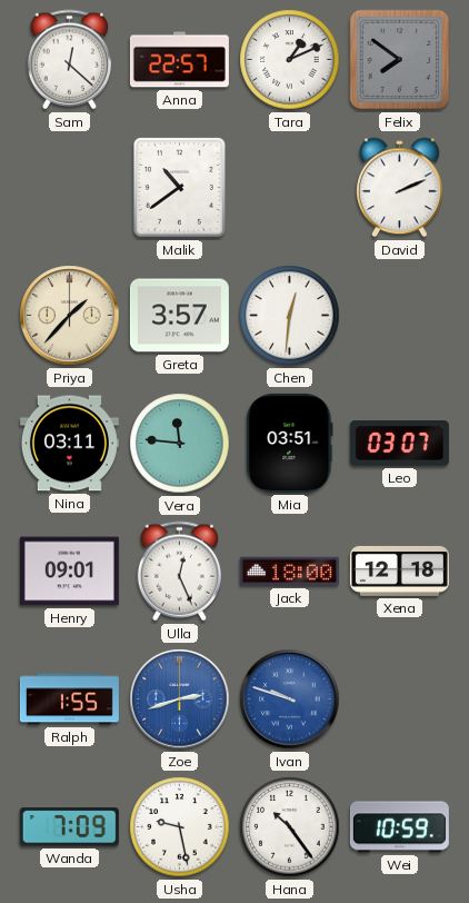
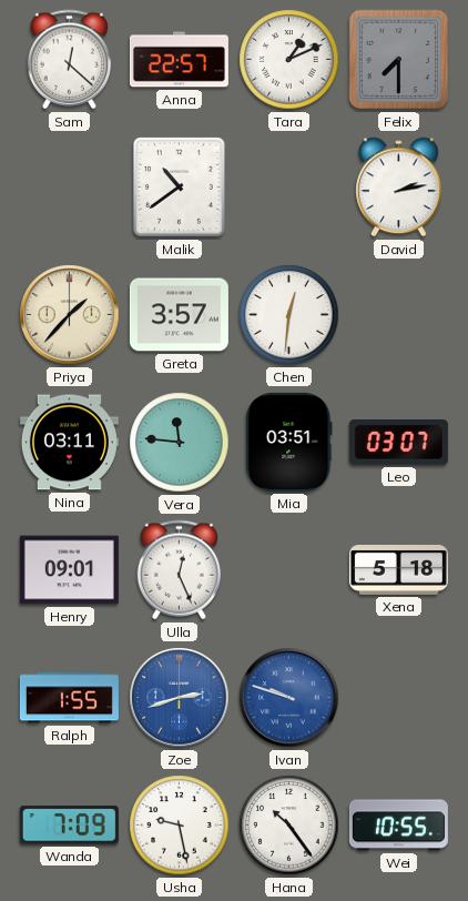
Felix: 7:51 -> 7:30
David: 2:11 -> 2:13
Jack: 18:00 -> none
Xena: 12:18 -> 5:18
Wei: 10:59 -> 10:55
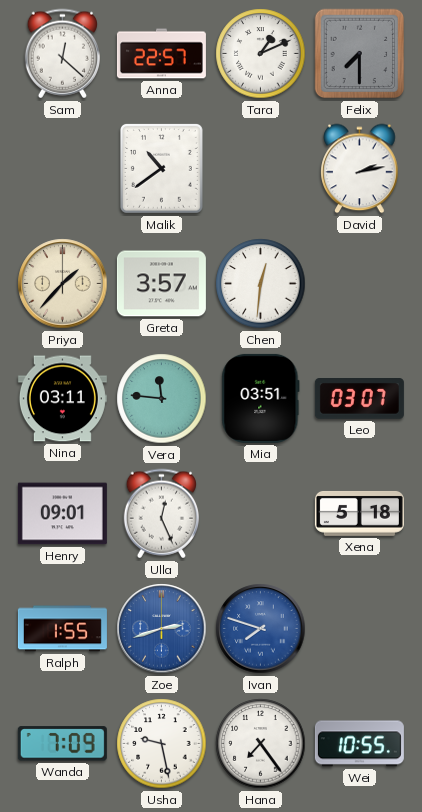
Ivan: 9:48 -> 7:48
Hana: 10:24 -> 7:24
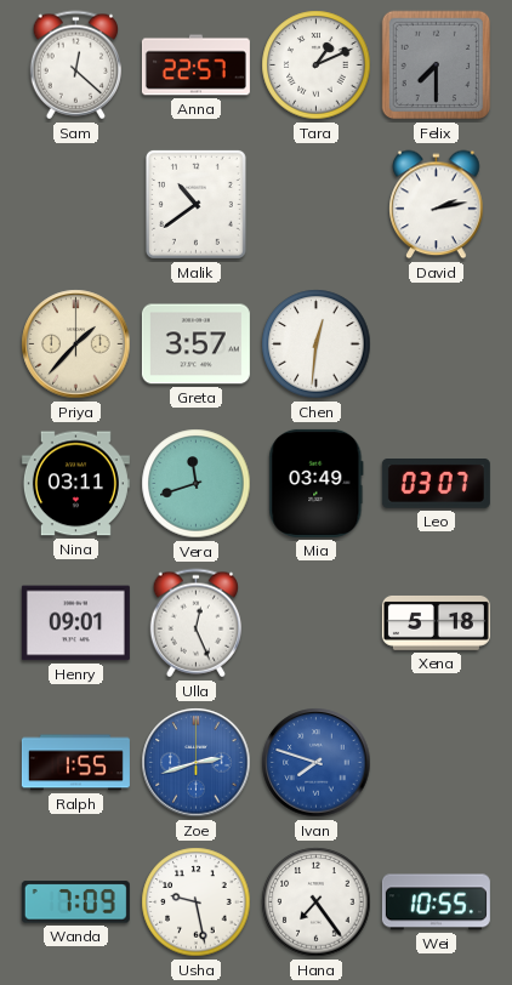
Vera: 11:46 -> 11:42
Mia: 03:51 -> 03:49
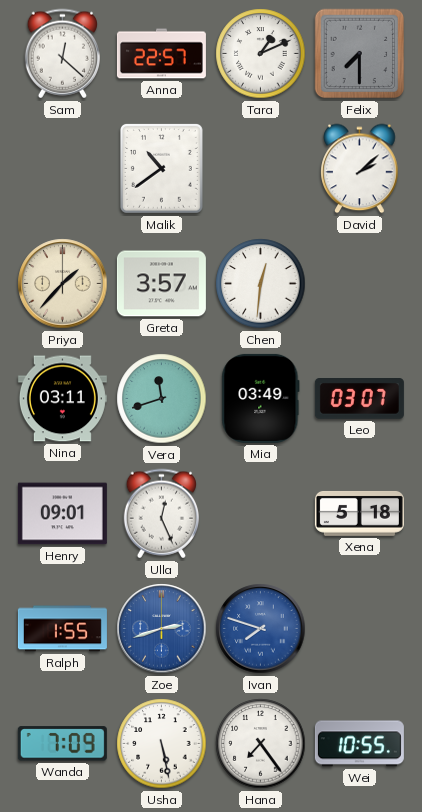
David: 2:13 -> 2:08
Usha: 9:28 -> 5:28
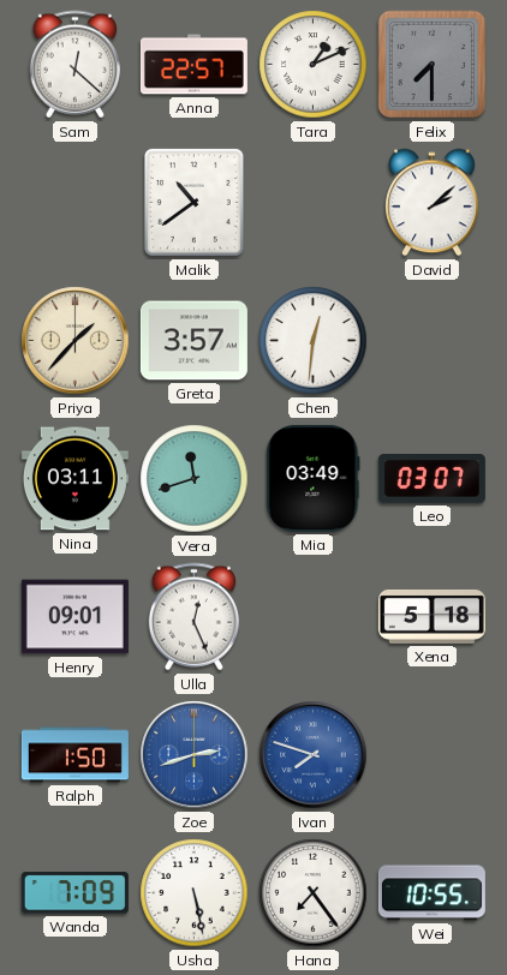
Ralph: 1:55 -> 1:50
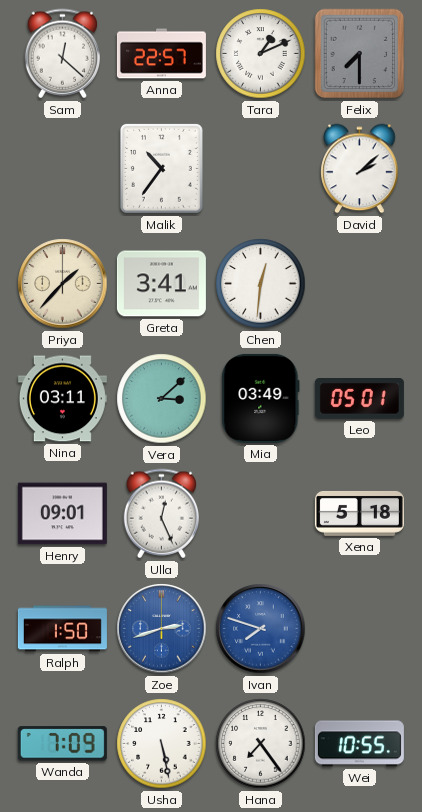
Malik: 10:39 -> 10:36
Greta: 3:57 -> 3:41
Vera: 11:42 -> 3:08
Leo: 03:07 -> 05:01
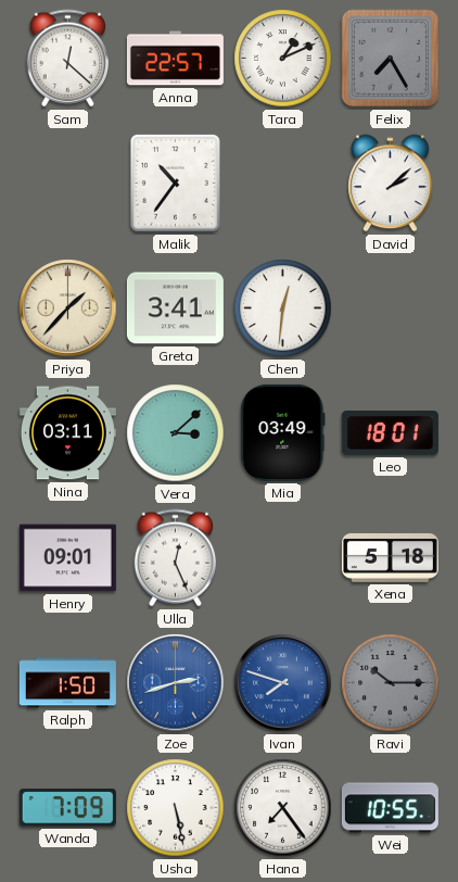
Felix: 7:30 -> 7:25
Leo: 05:01 -> 18:01
Ravi: none -> 10:15
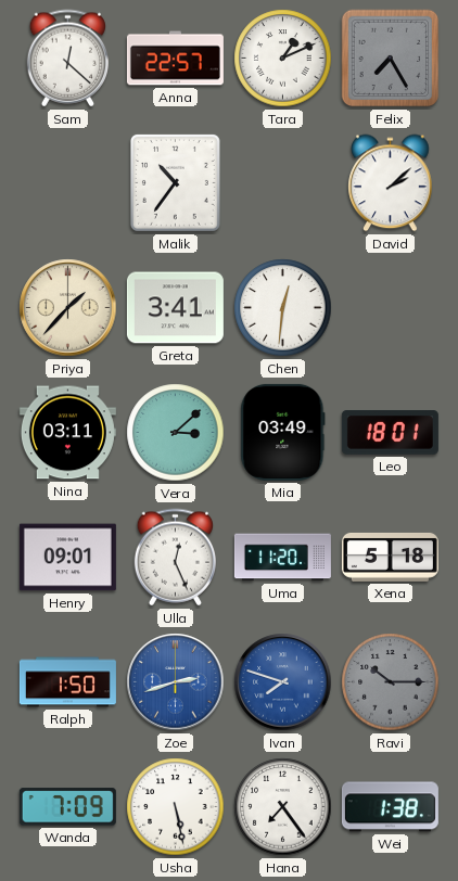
Uma: none -> 11:20
Wei: 10:55 -> 1:38
